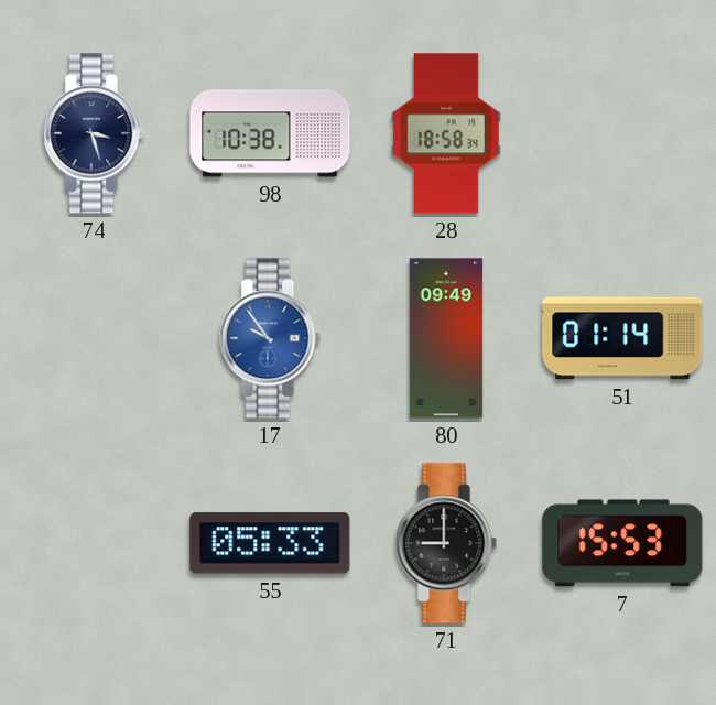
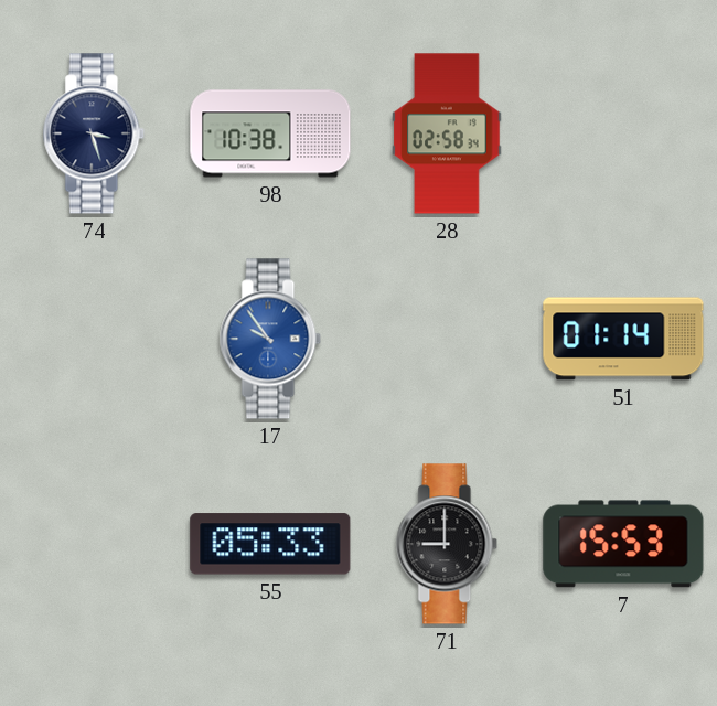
28: 18:58 -> 02:58
80: 09:49 -> none
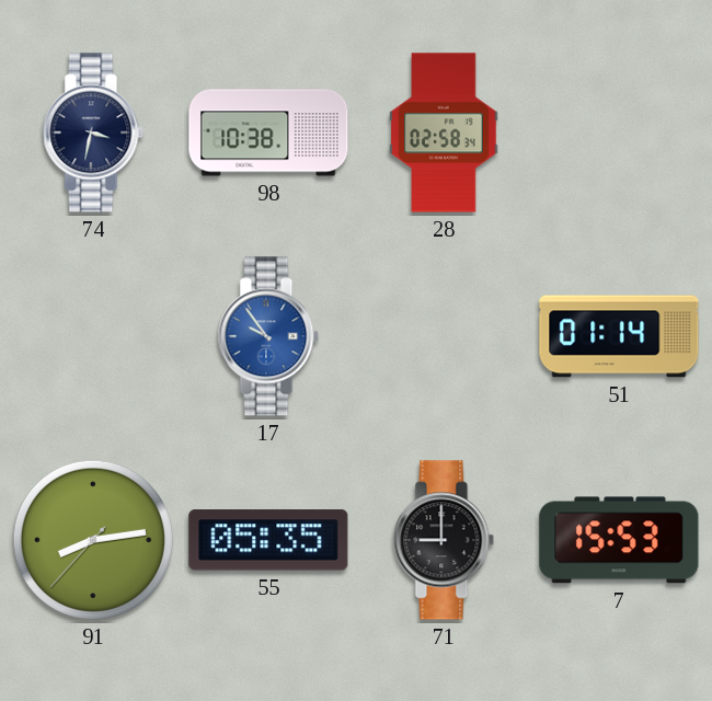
74: 3:27 -> 3:32
91: none -> 8:13
55: 05:33 -> 05:35
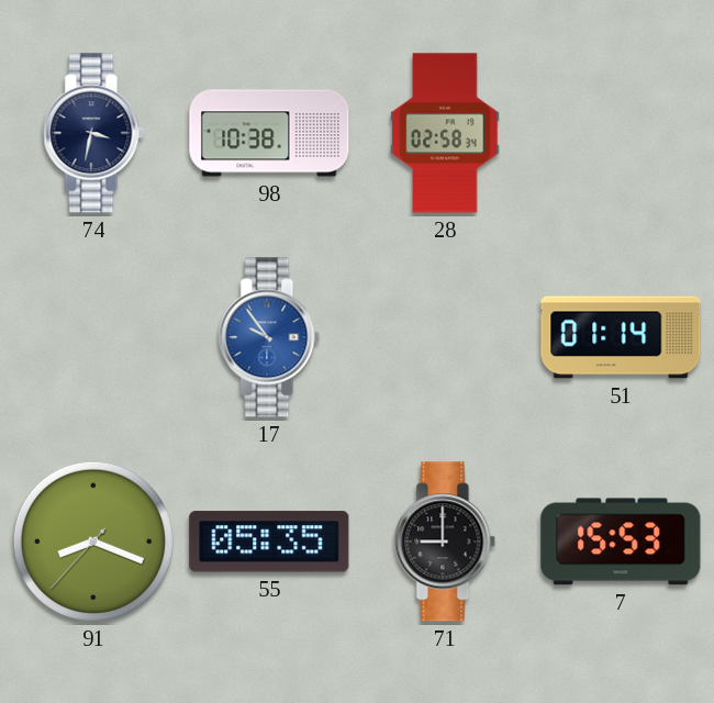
91: 8:13 -> 8:18
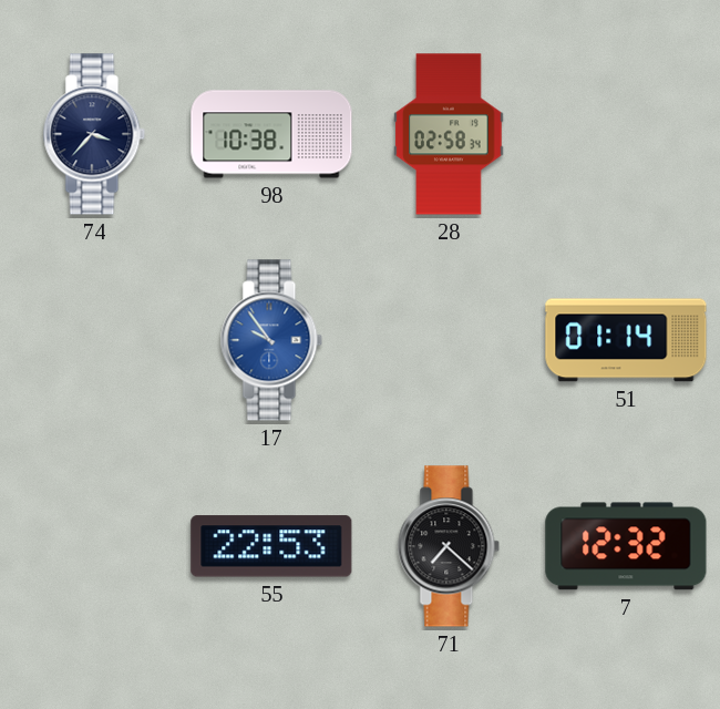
74: 3:32 -> 3:37
91: 8:18 -> none
55: 05:35 -> 22:53
71: 9:00 -> 7:22
7: 15:53 -> 12:32
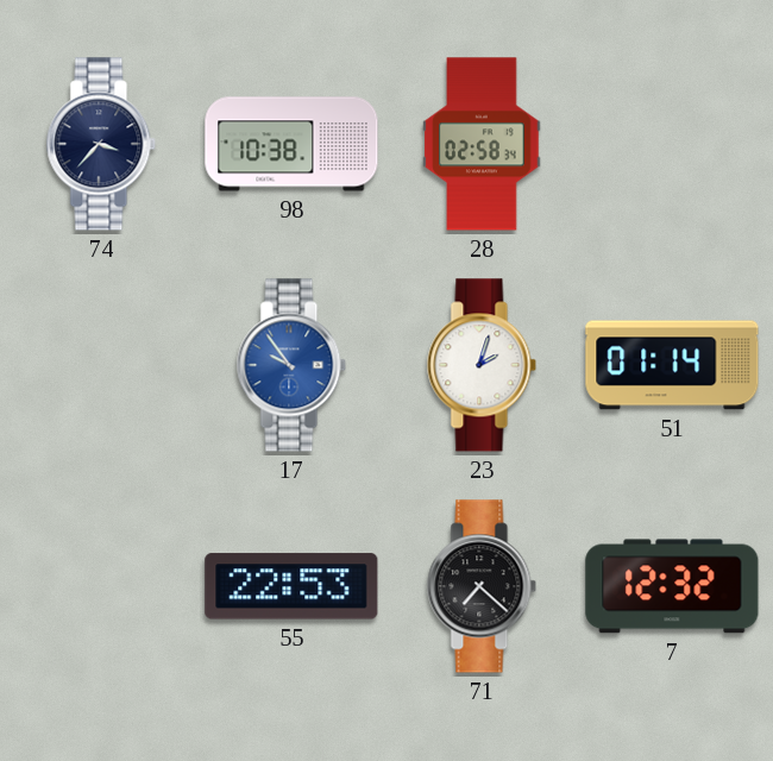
23: none -> 2:03
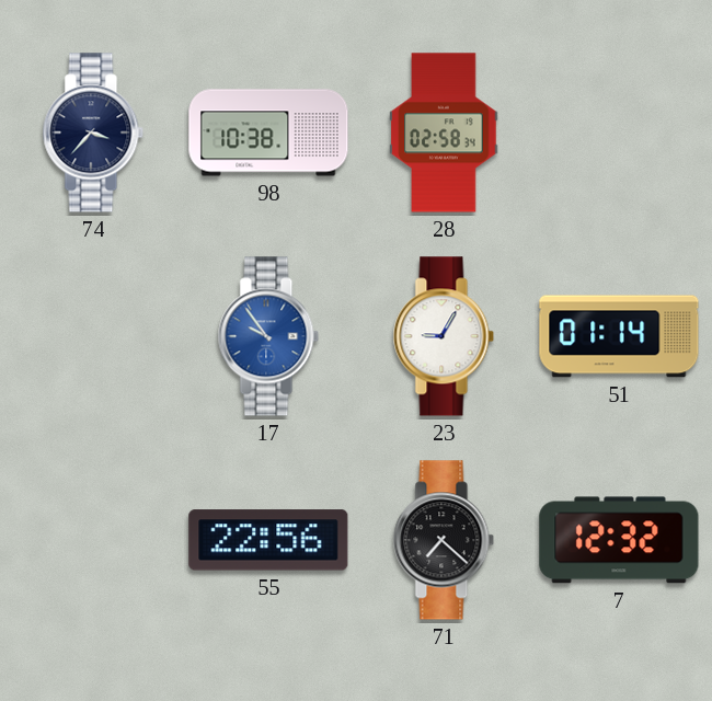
23: 2:03 -> 9:05
55: 22:53 -> 22:56
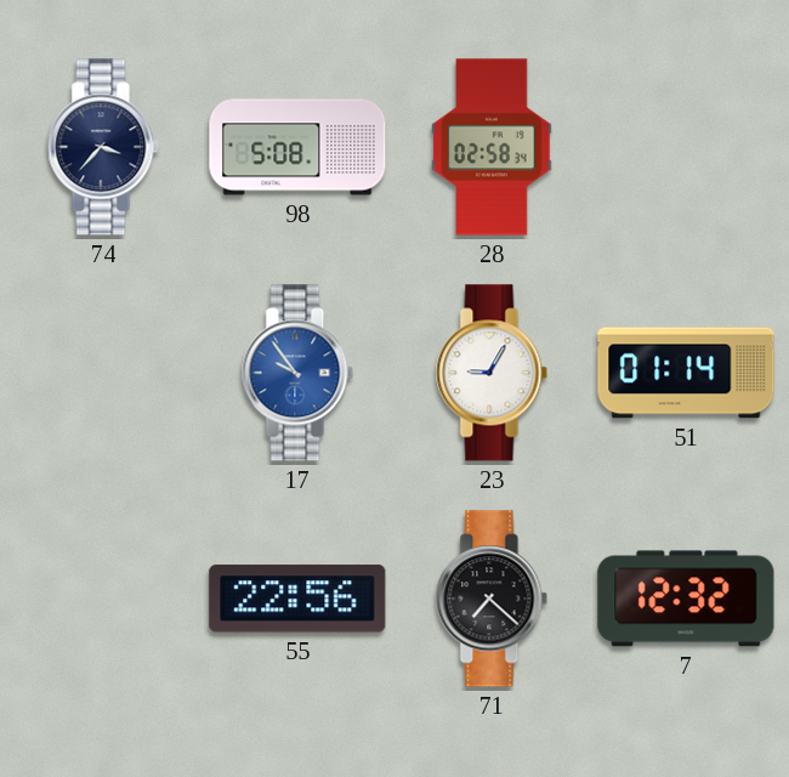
98: 10:38 -> 5:08
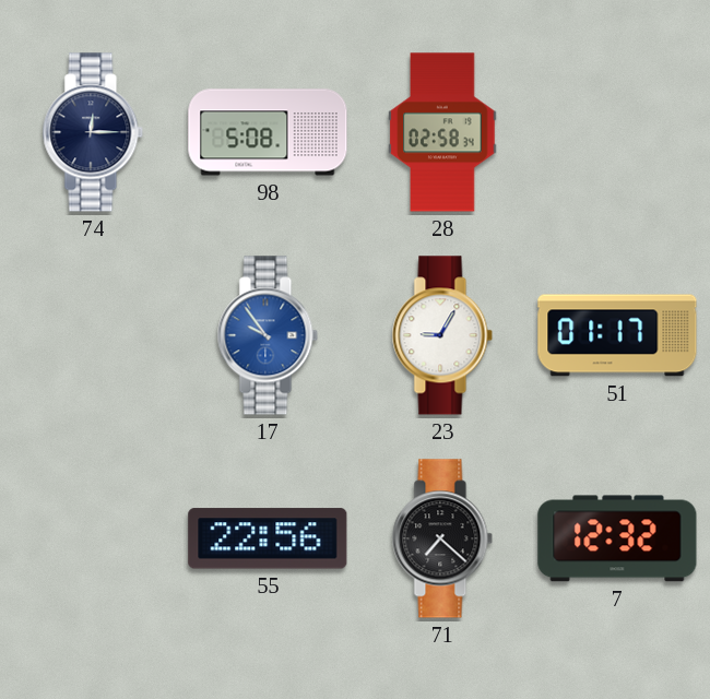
74: 3:37 -> 12:15
51: 01:14 -> 01:17
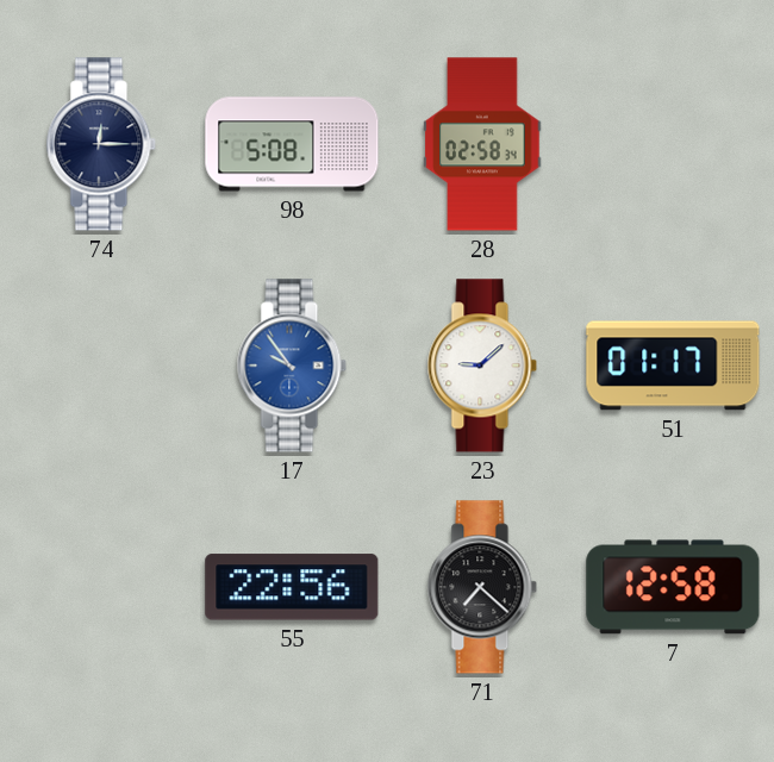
23: 9:05 -> 9:08
7: 12:32 -> 12:58
